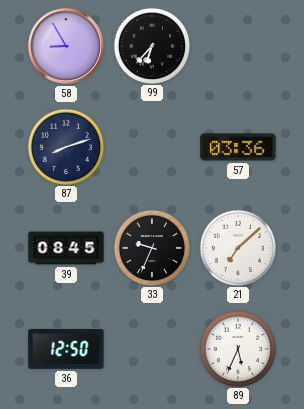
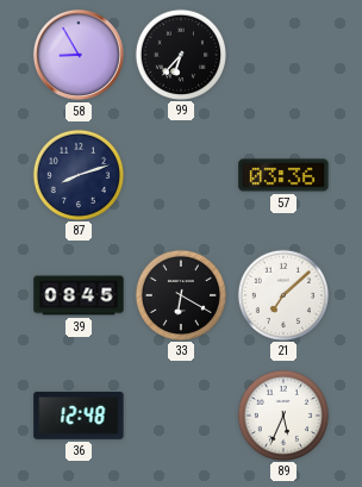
33: 9:34 -> 6:20
36: 12:50 -> 12:48
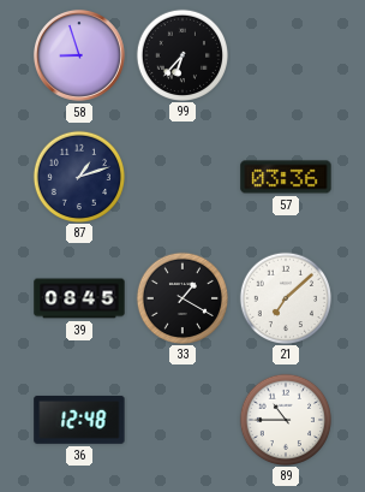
58: 8:55 -> 8:57
87: 8:12 -> 1:12
33: 6:20 -> 1:20
89: 5:34 -> 10:45
